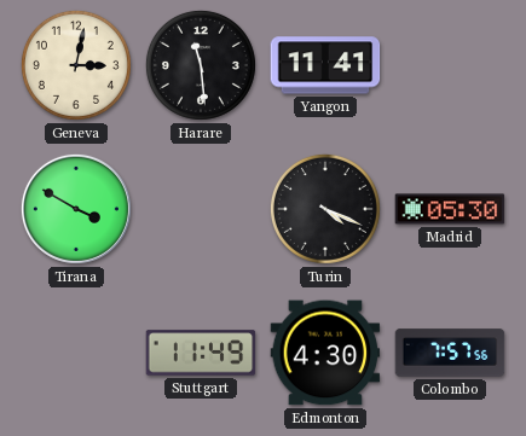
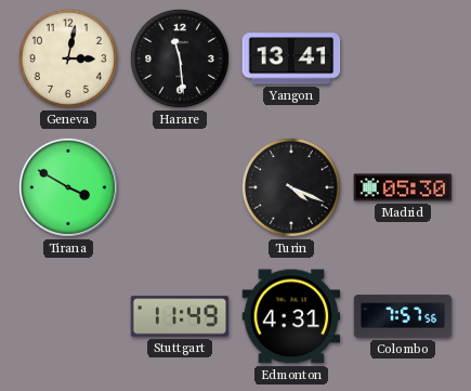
Yangon: 11:41 -> 13:41
Edmonton: 4:30 -> 4:31
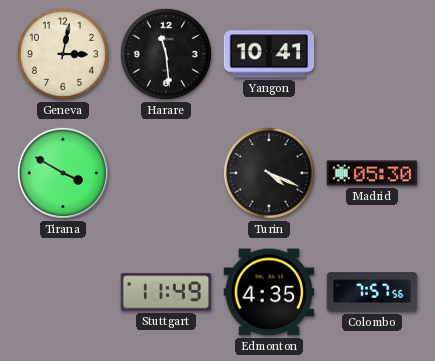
Yangon: 13:41 -> 10:41
Edmonton: 4:31 -> 4:35
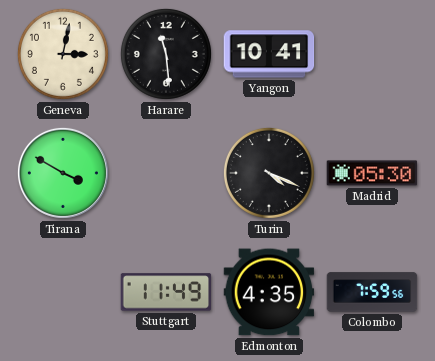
Colombo: 7:57 -> 7:59
